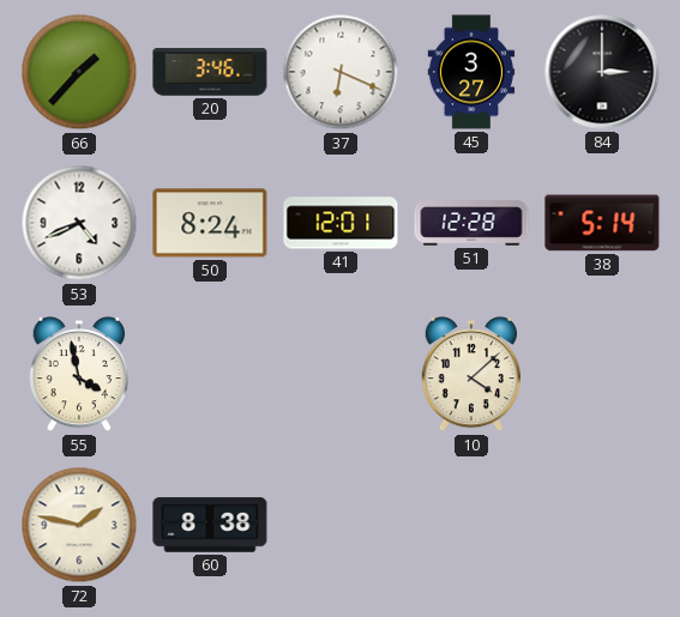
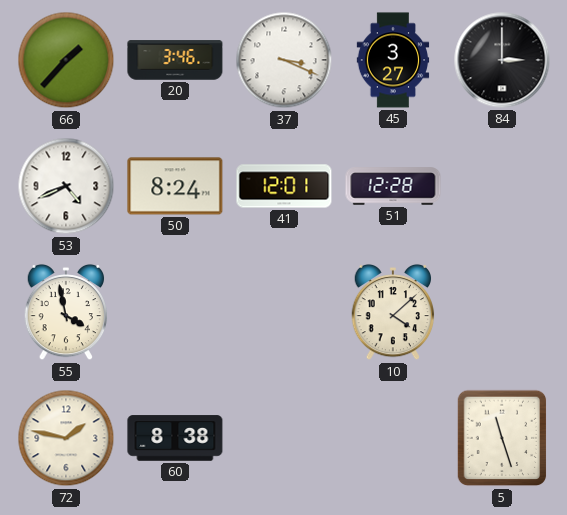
37: 6:19 -> 3:19
38: 5:14 -> none
5: none -> 11:27
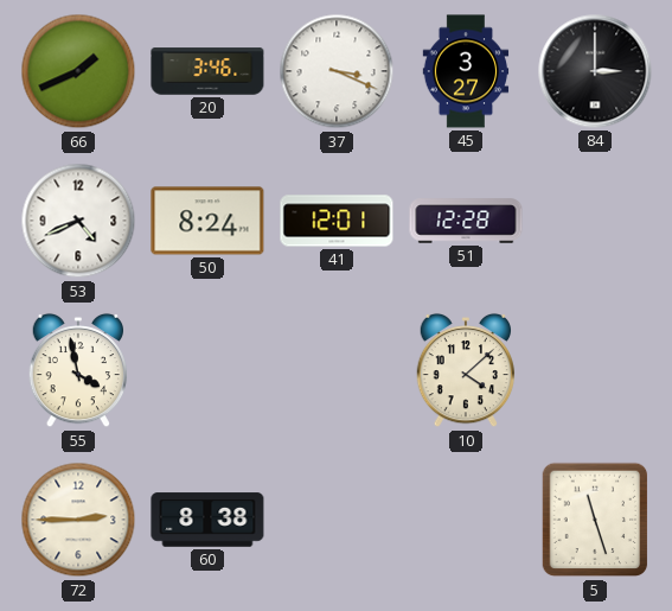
66: 1:37 -> 1:41
72: 1:47 -> 2:45
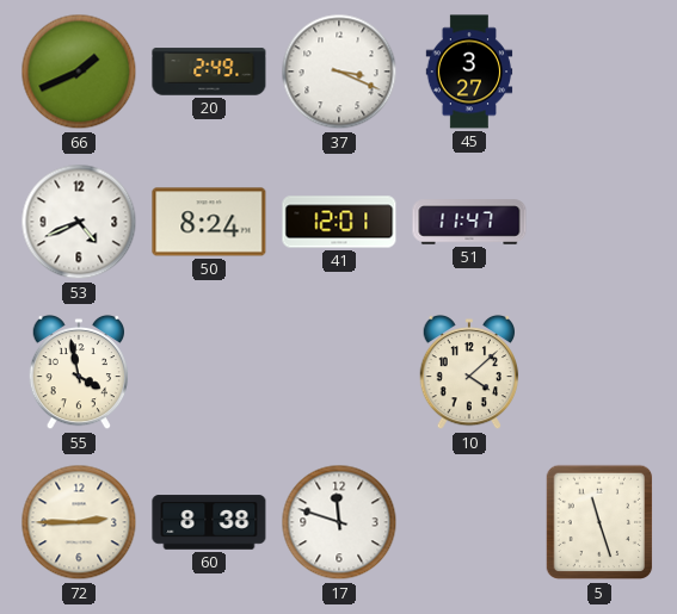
20: 3:46 -> 2:49
84: 3:00 -> none
51: 12:28 -> 11:47
17: none -> 11:48
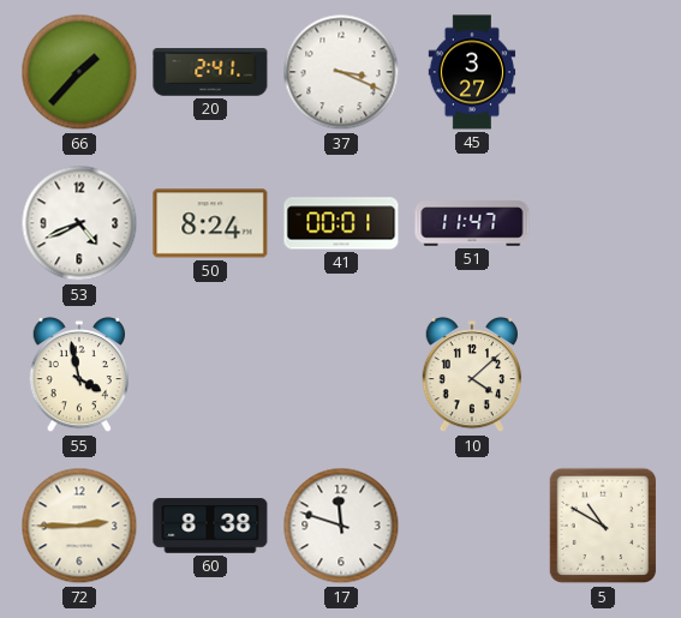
66: 1:41 -> 1:37
20: 2:49 -> 2:41
41: 12:01 -> 00:01
5: 11:27 -> 10:50
